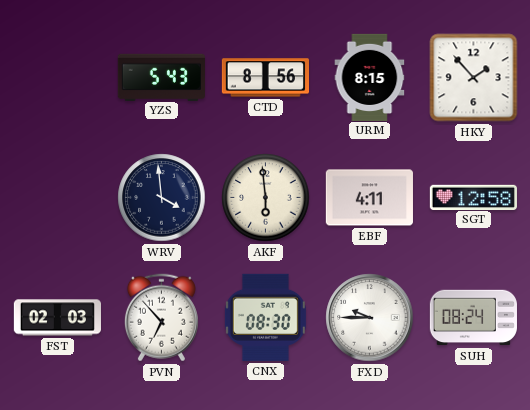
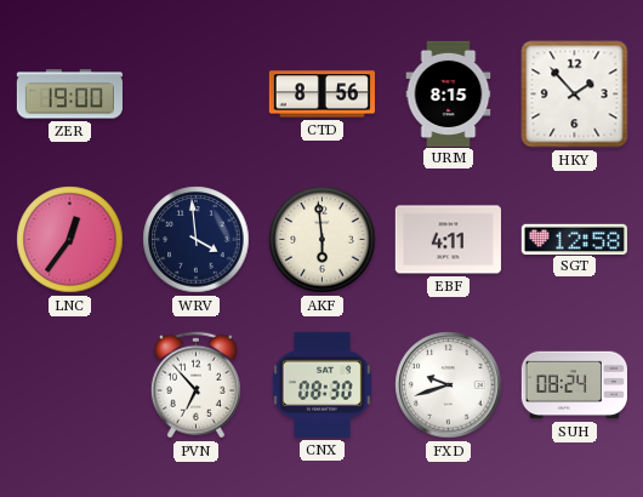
ZER: none -> 19:00
YZS: 5:43 -> none
LNC: none -> 12:36
FST: 02:03 -> none
FXD: 9:45 -> 9:42
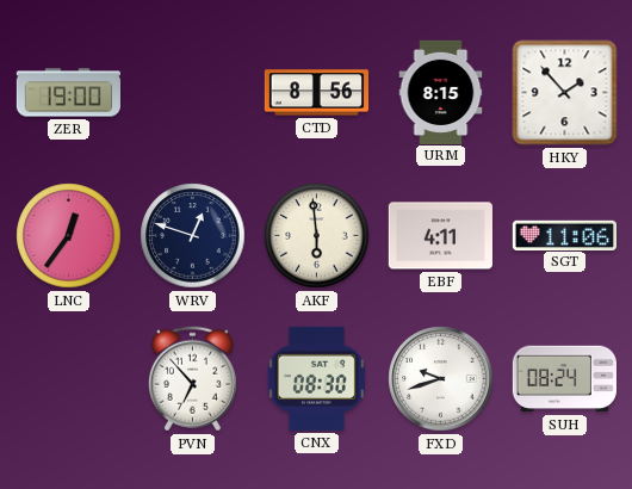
WRV: 3:59 -> 12:48
SGT: 12:58 -> 11:06
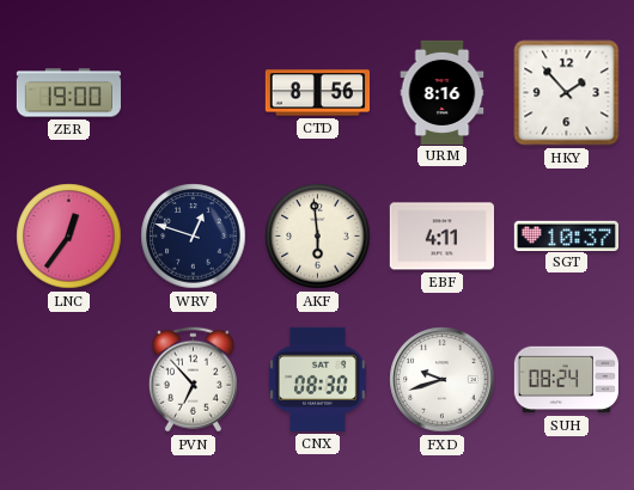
URM: 8:15 -> 8:16
SGT: 11:06 -> 10:37
